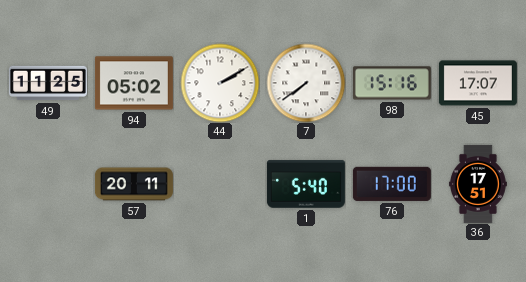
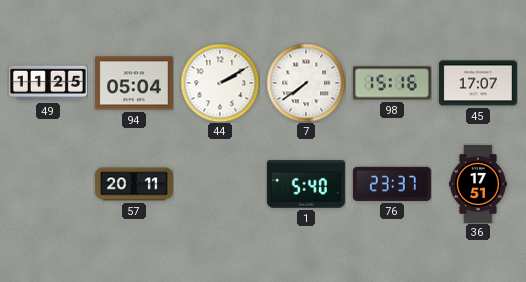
94: 05:02 -> 05:04
76: 17:00 -> 23:37
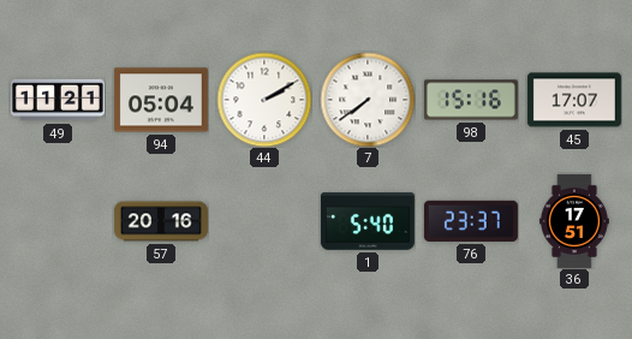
49: 11:25 -> 11:21
57: 20:11 -> 20:16
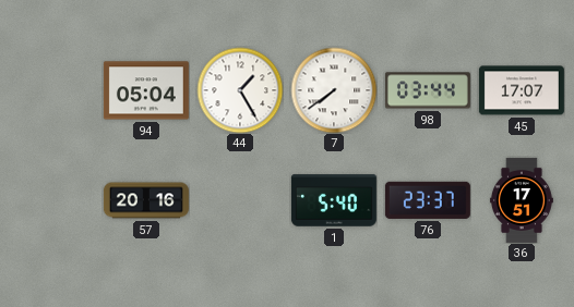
49: 11:21 -> none
44: 2:10 -> 1:25
98: 15:16 -> 03:44
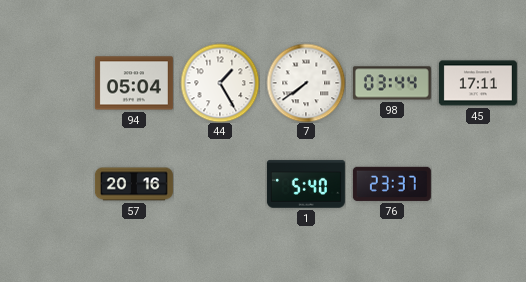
45: 17:07 -> 17:11
36: 17:51 -> none
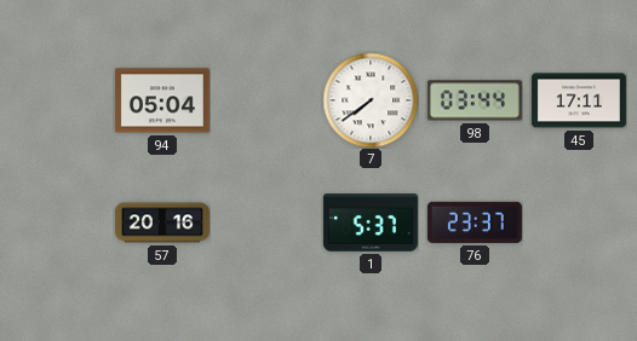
44: 1:25 -> none
1: 5:40 -> 5:37
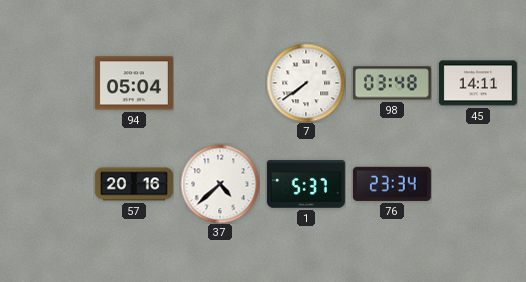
98: 03:44 -> 03:48
45: 17:11 -> 14:11
37: none -> 4:38
76: 23:37 -> 23:34
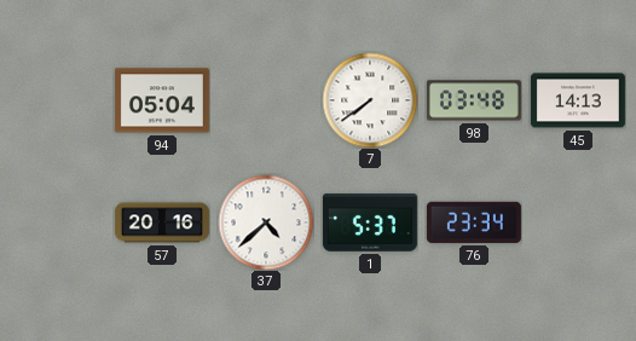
45: 14:11 -> 14:13
